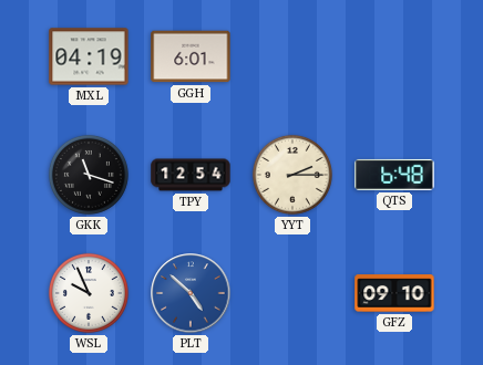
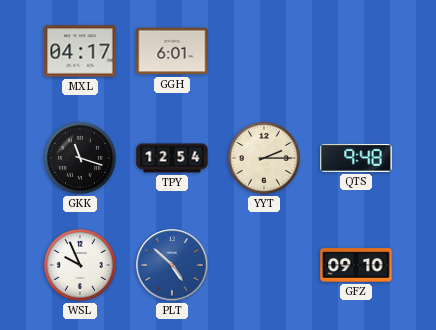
MXL: 04:19 -> 04:17
QTS: 6:48 -> 9:48
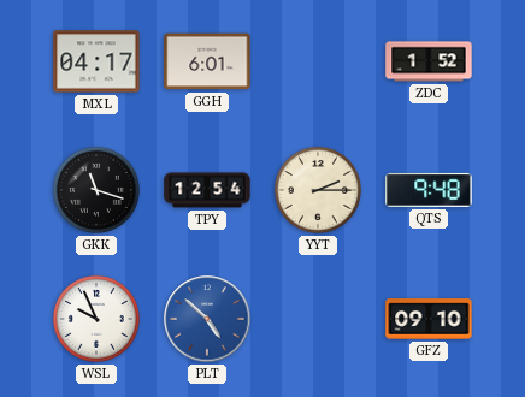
ZDC: none -> 1:52
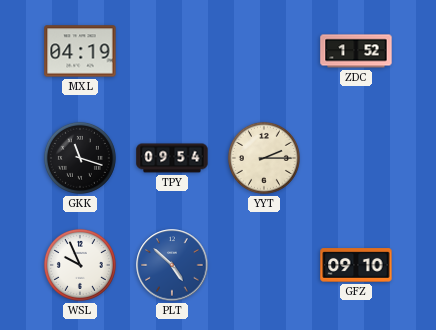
MXL: 04:17 -> 04:19
GGH: 6:01 -> none
TPY: 12:54 -> 09:54
QTS: 9:48 -> none
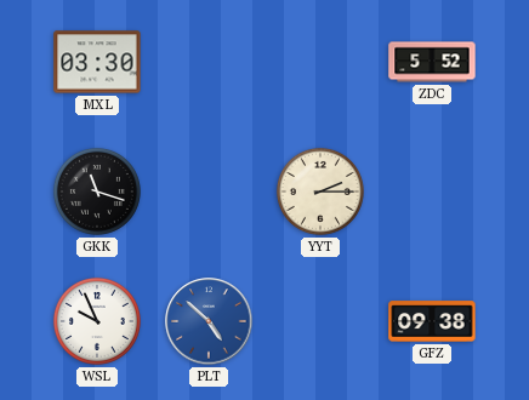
MXL: 04:19 -> 03:30
ZDC: 1:52 -> 5:52
TPY: 09:54 -> none
GFZ: 09:10 -> 09:38
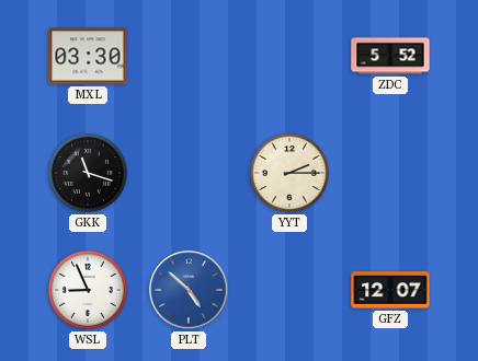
WSL: 9:56 -> 8:56
GFZ: 09:38 -> 12:07
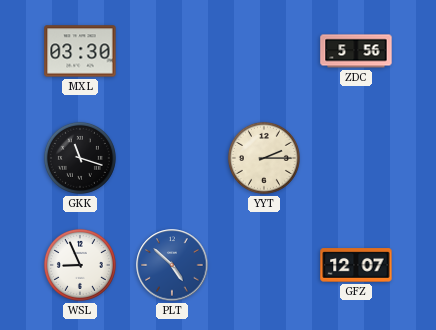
ZDC: 5:52 -> 5:56
